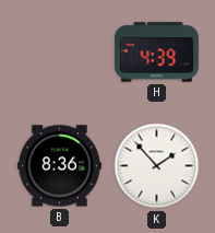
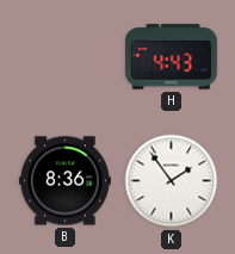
H: 4:39 -> 4:43
K: 1:53 -> 1:54
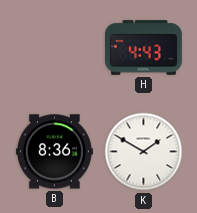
K: 1:54 -> 1:50
